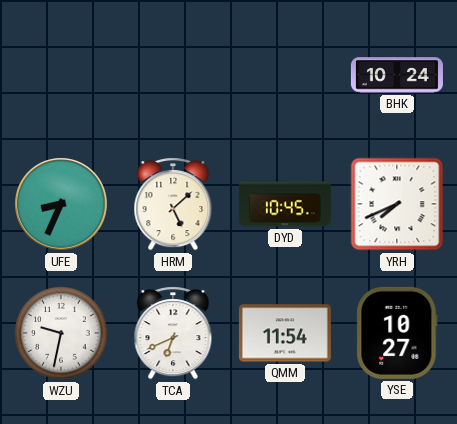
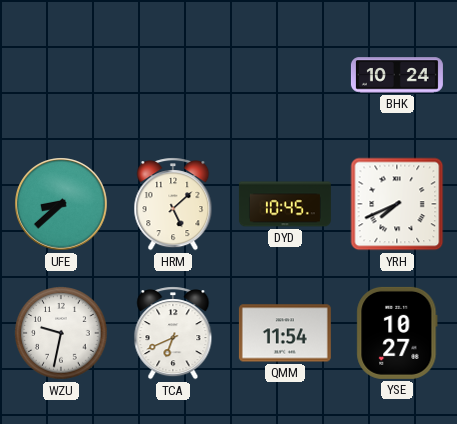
UFE: 8:34 -> 8:38
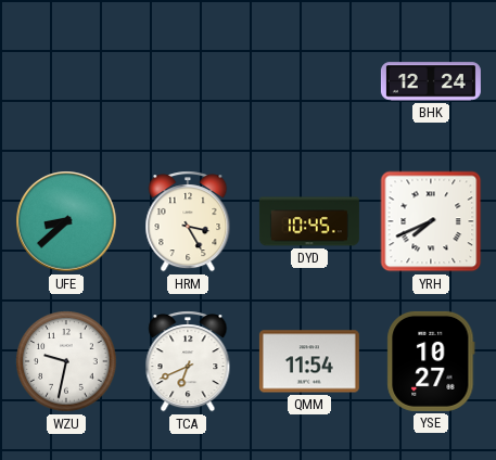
BHK: 10:24 -> 12:24
HRM: 5:08 -> 3:25
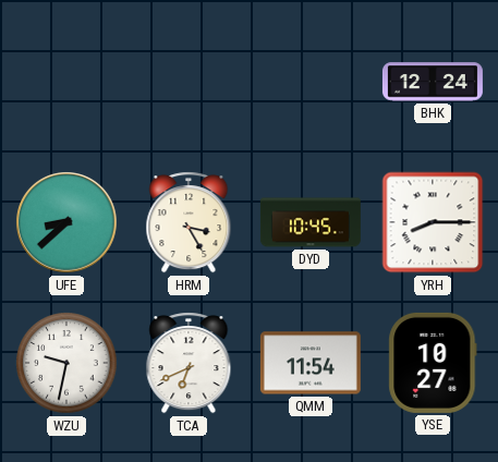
YRH: 7:41 -> 8:15
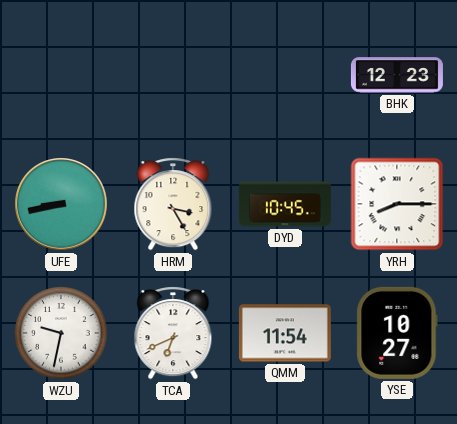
BHK: 12:24 -> 12:23
UFE: 8:38 -> 8:43
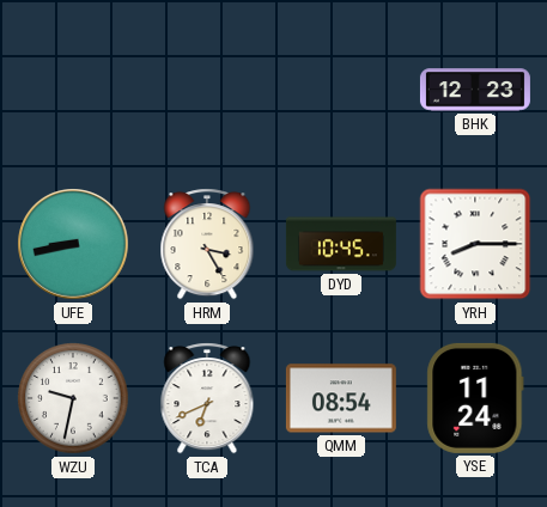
QMM: 11:54 -> 08:54
YSE: 10:27 -> 11:24
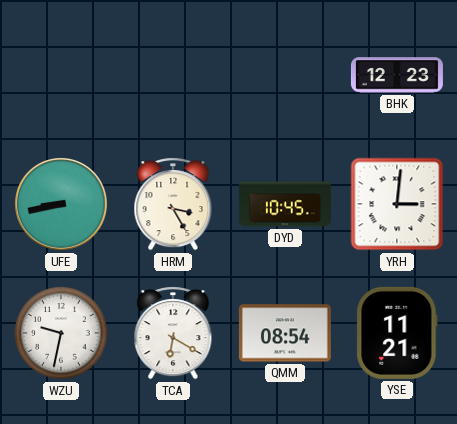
YRH: 8:15 -> 3:01
TCA: 6:41 -> 6:20
YSE: 11:24 -> 11:21
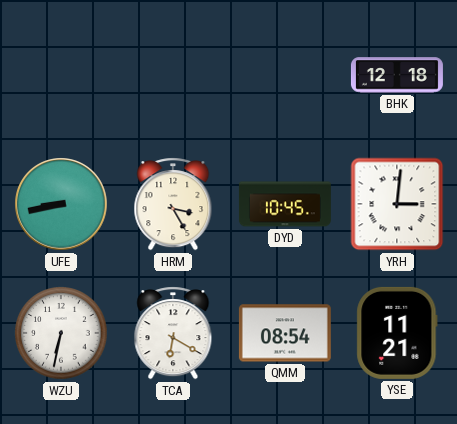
BHK: 12:23 -> 12:18
WZU: 9:32 -> 6:32
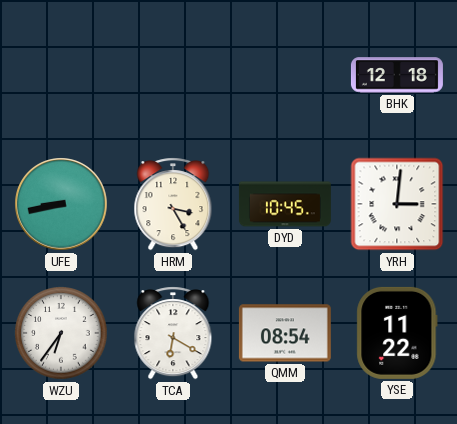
WZU: 6:32 -> 6:36
YSE: 11:21 -> 11:22
